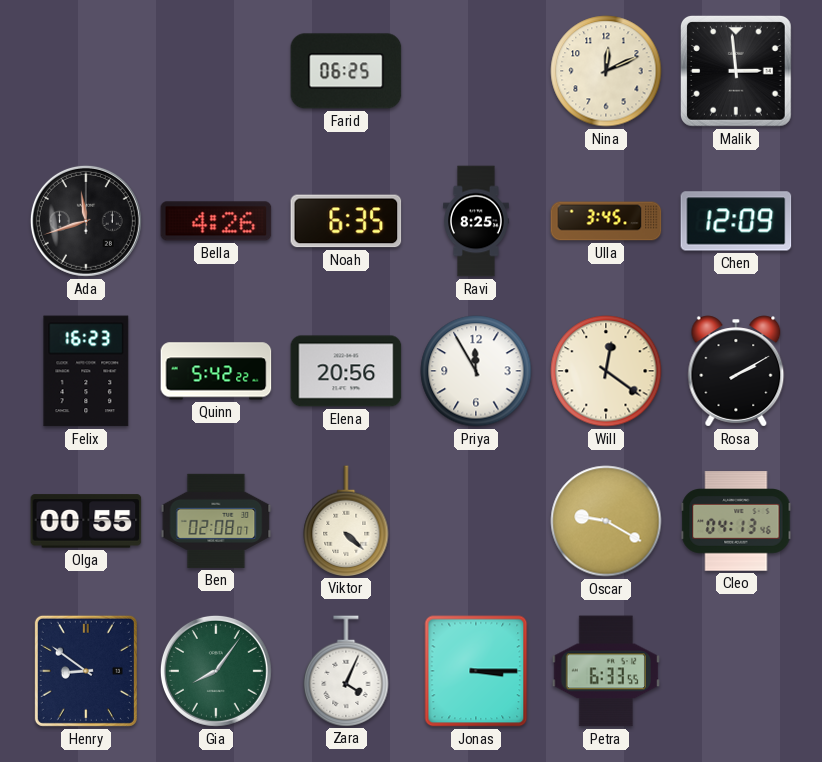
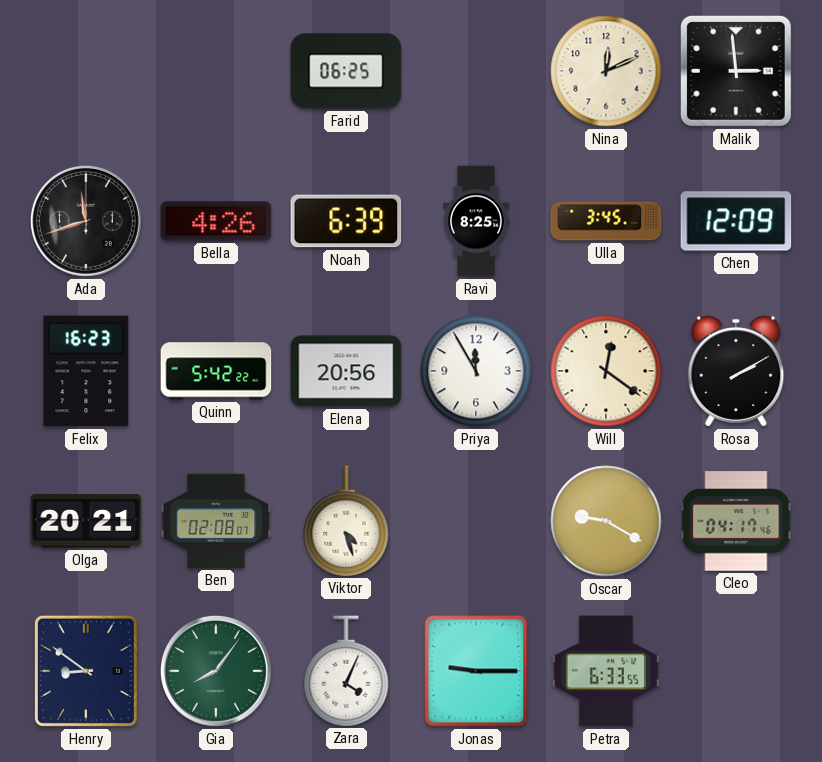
Noah: 6:35 -> 6:39
Olga: 00:55 -> 20:21
Viktor: 4:22 -> 4:27
Cleo: 04:13 -> 04:17
Jonas: 3:15 -> 9:15
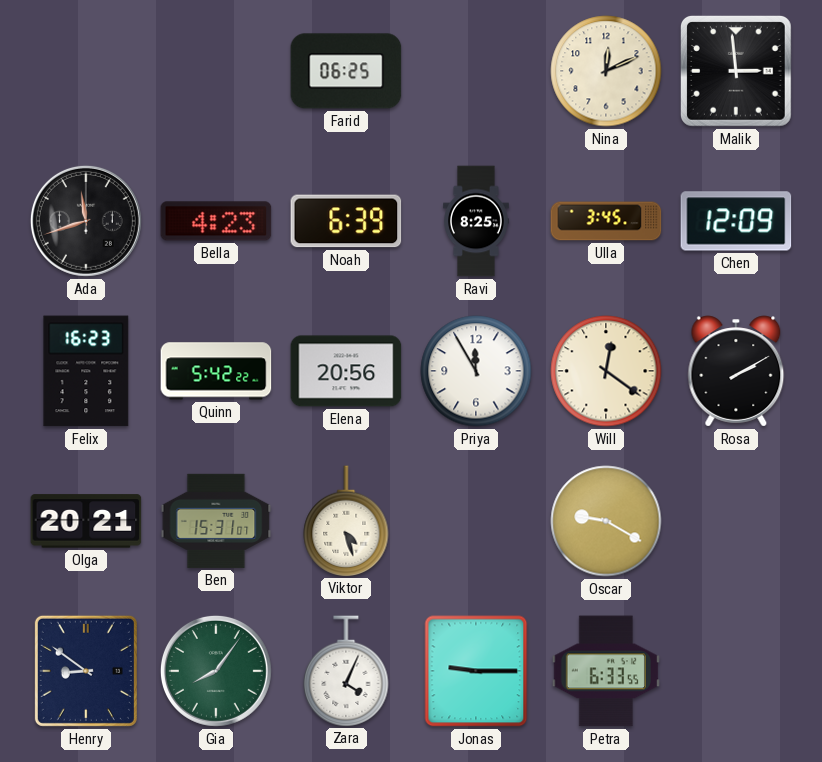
Bella: 4:26 -> 4:23
Ben: 02:08 -> 15:31
Cleo: 04:17 -> none
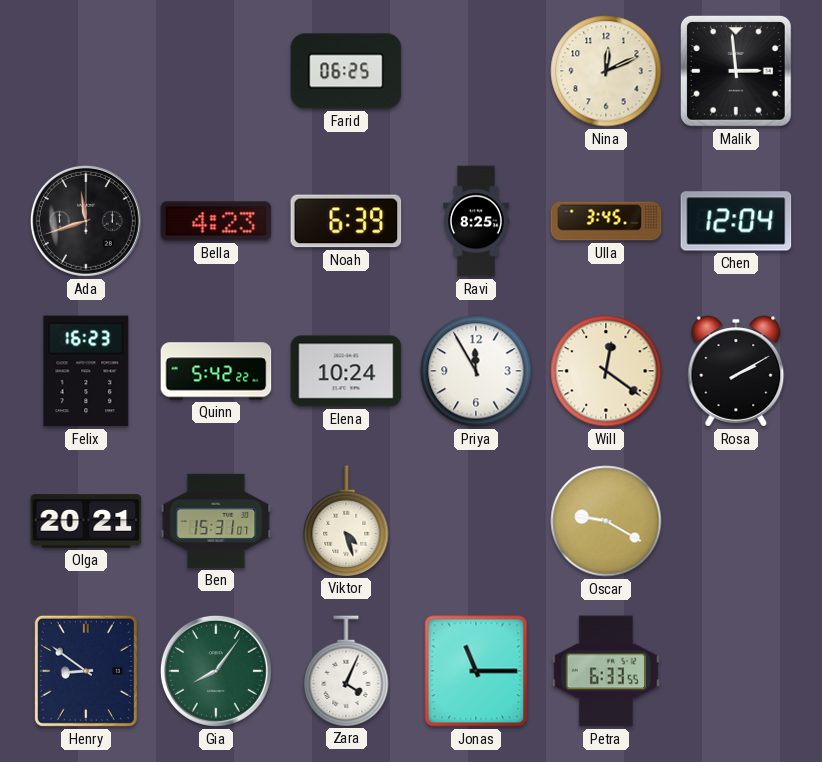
Chen: 12:09 -> 12:04
Elena: 20:56 -> 10:24
Jonas: 9:15 -> 11:15
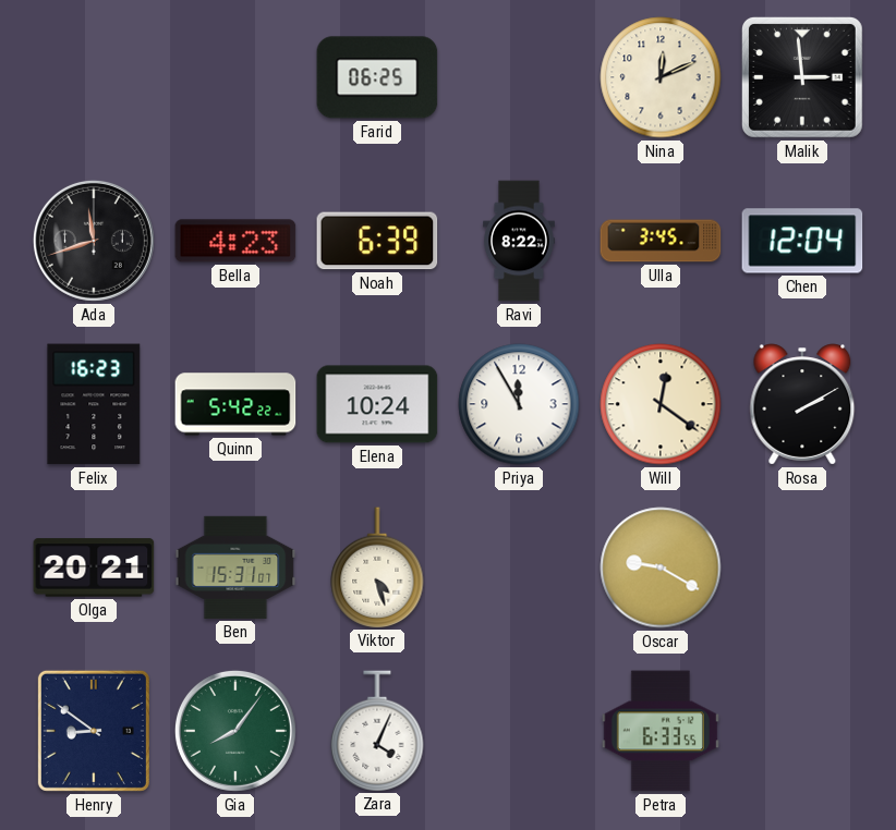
Ravi: 8:25 -> 8:22
Jonas: 11:15 -> none
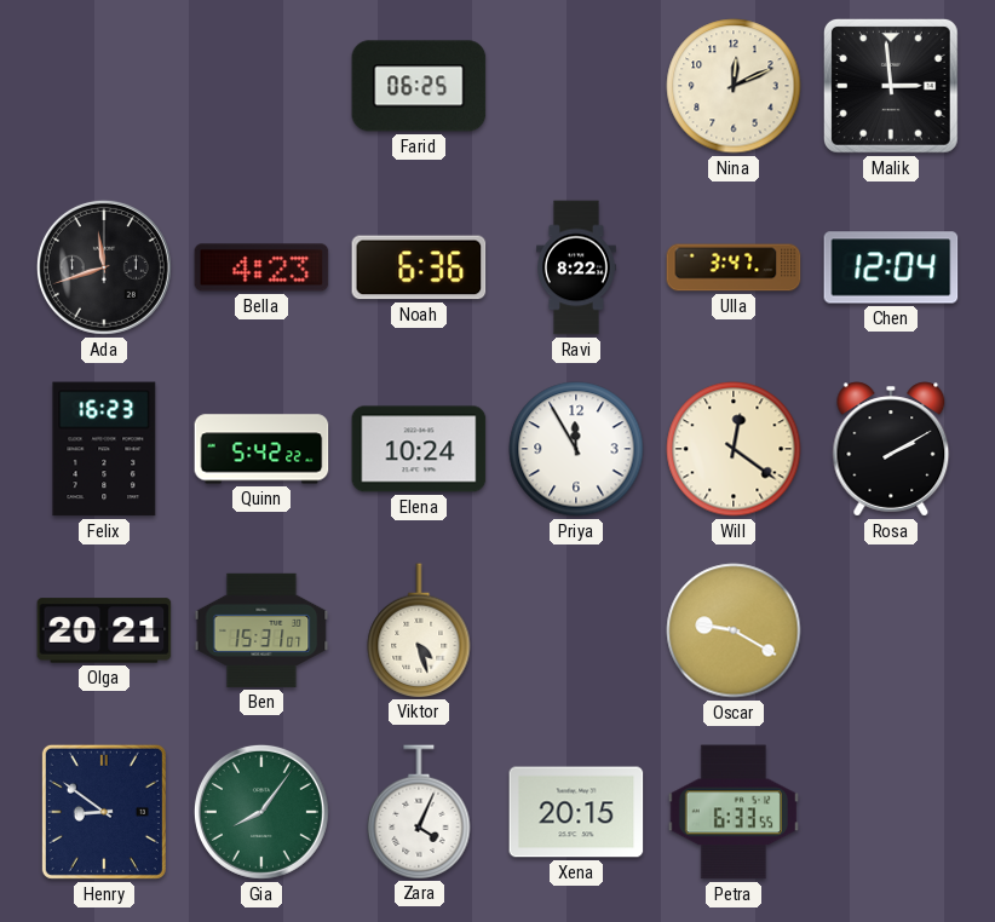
Noah: 6:39 -> 6:36
Ulla: 3:45 -> 3:47
Xena: none -> 20:15
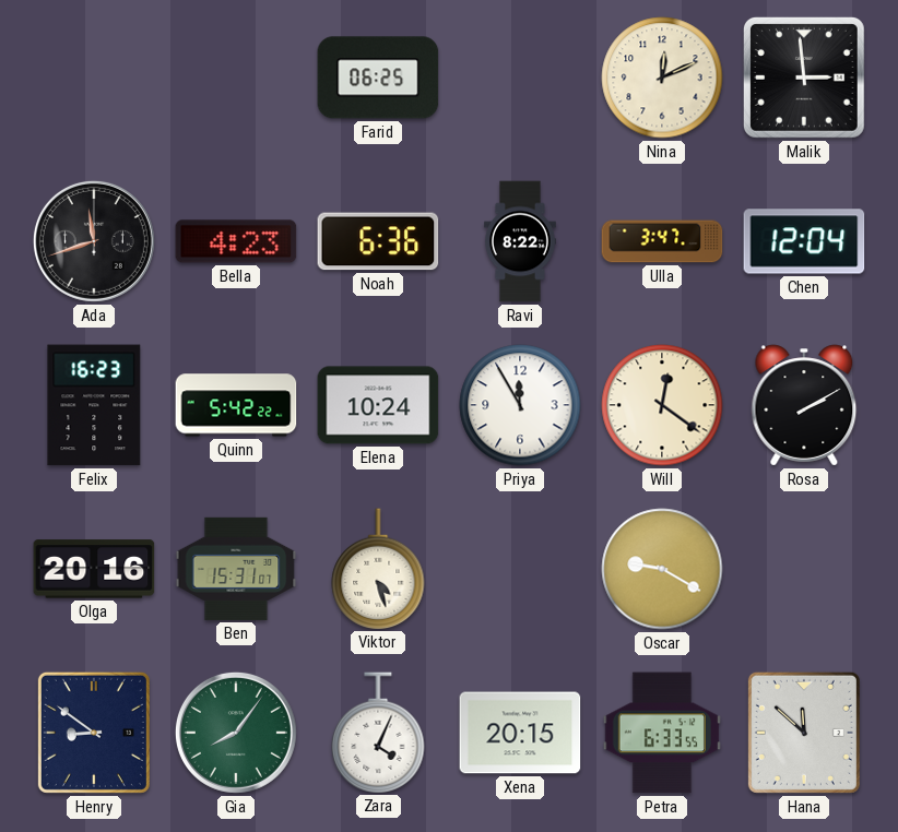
Olga: 20:21 -> 20:16
Hana: none -> 11:52
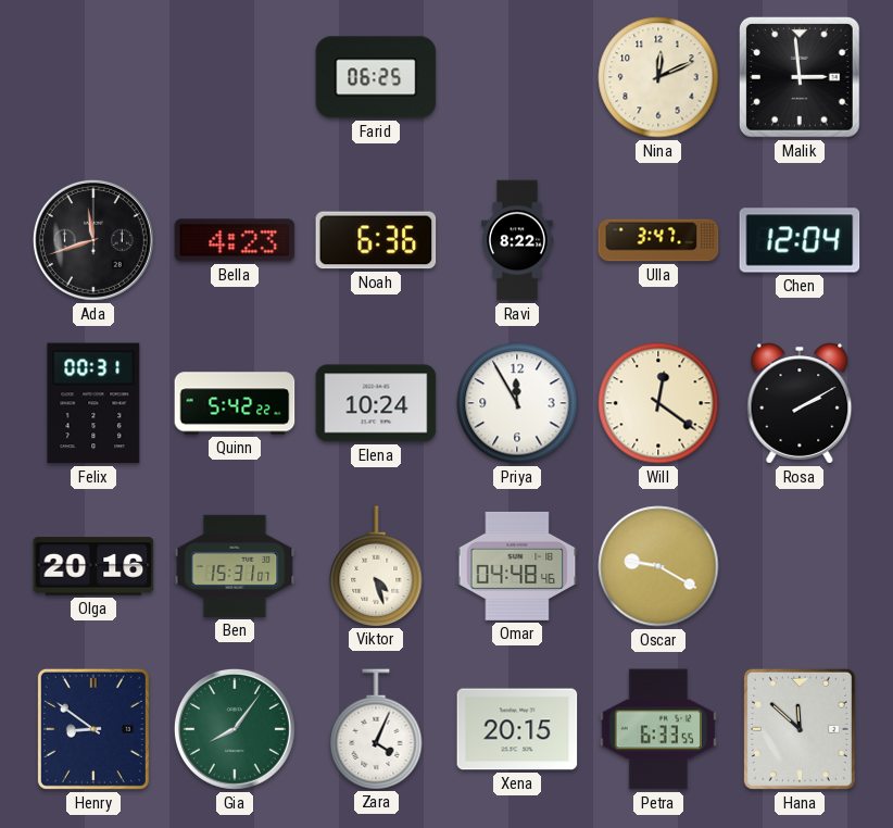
Felix: 16:23 -> 00:31
Omar: none -> 04:48
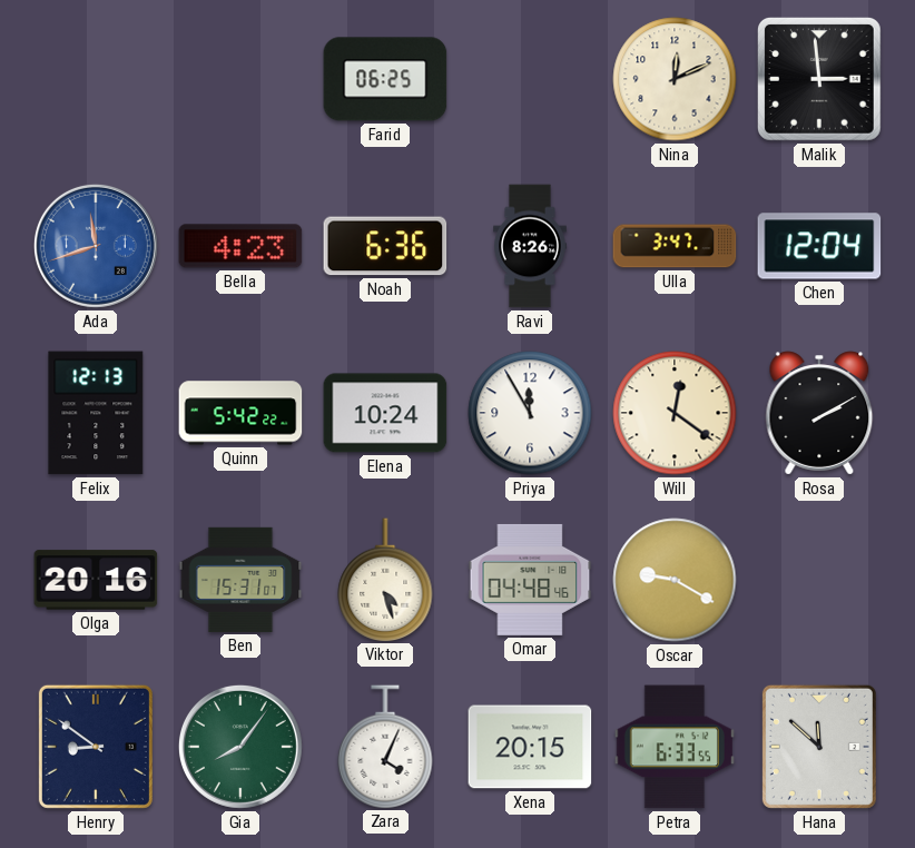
Ada dial: black -> blue
Ravi: 8:22 -> 8:26
Felix: 00:31 -> 12:13
